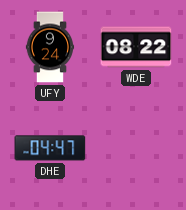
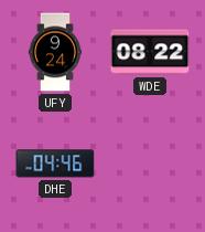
DHE: 04:47 -> 04:46
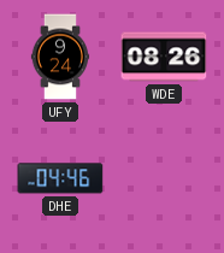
WDE: 08:22 -> 08:26
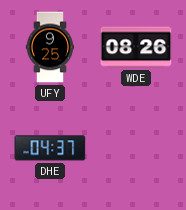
UFY: 9:24 -> 9:25
DHE: 04:46 -> 04:37
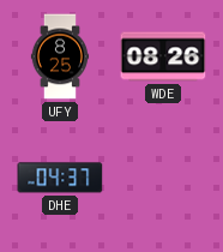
UFY: 9:25 -> 8:25
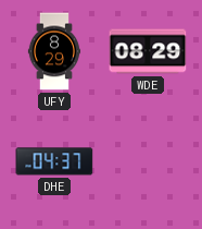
UFY: 8:25 -> 8:29
WDE: 08:26 -> 08:29
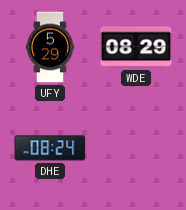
UFY: 8:29 -> 5:29
DHE: 04:37 -> 08:24
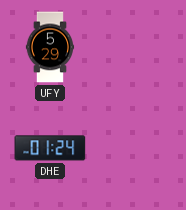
WDE: 08:29 -> none
DHE: 08:24 -> 01:24
